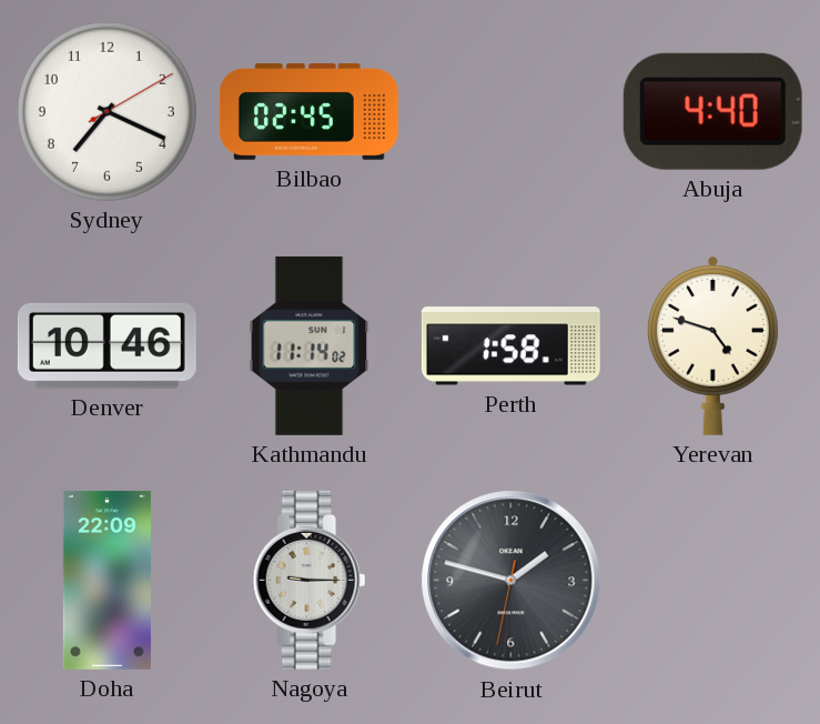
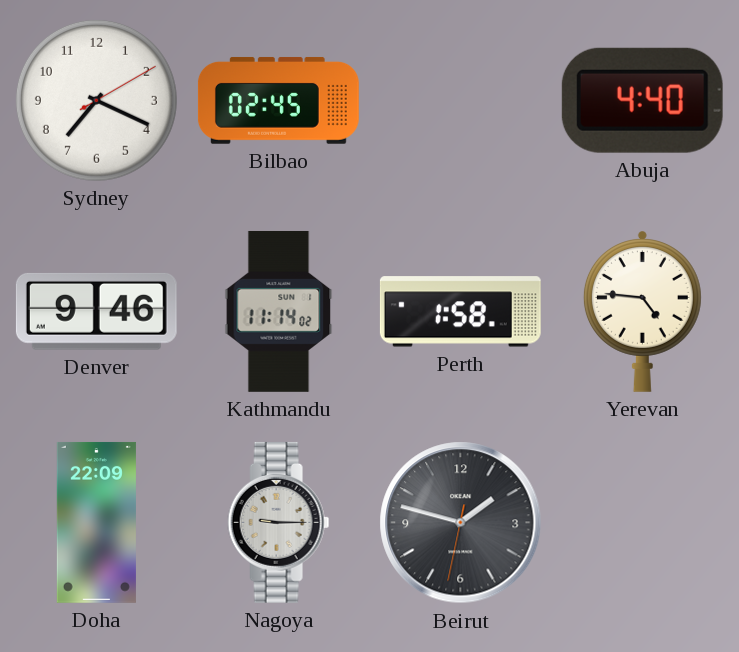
Denver: 10:46 -> 9:46
Yerevan: 4:48 -> 4:46
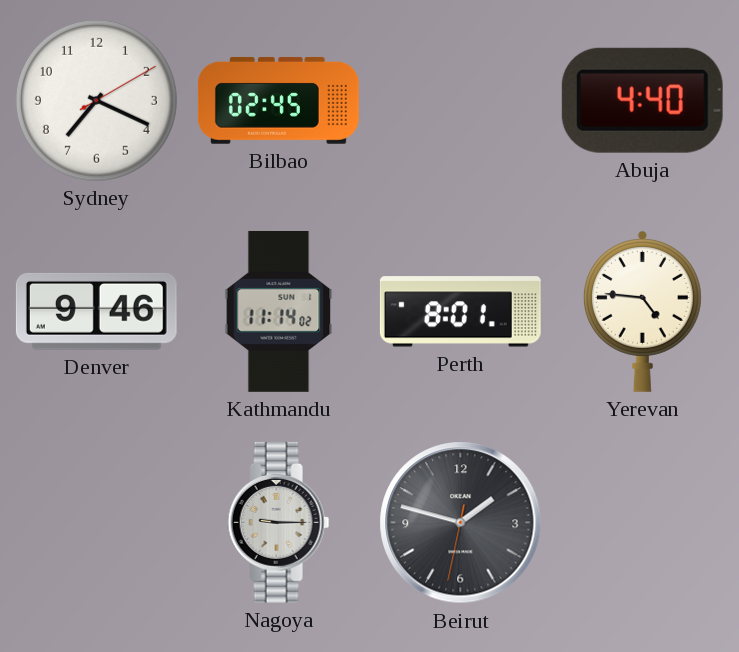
Perth: 1:58 -> 8:01
Doha: 22:09 -> none
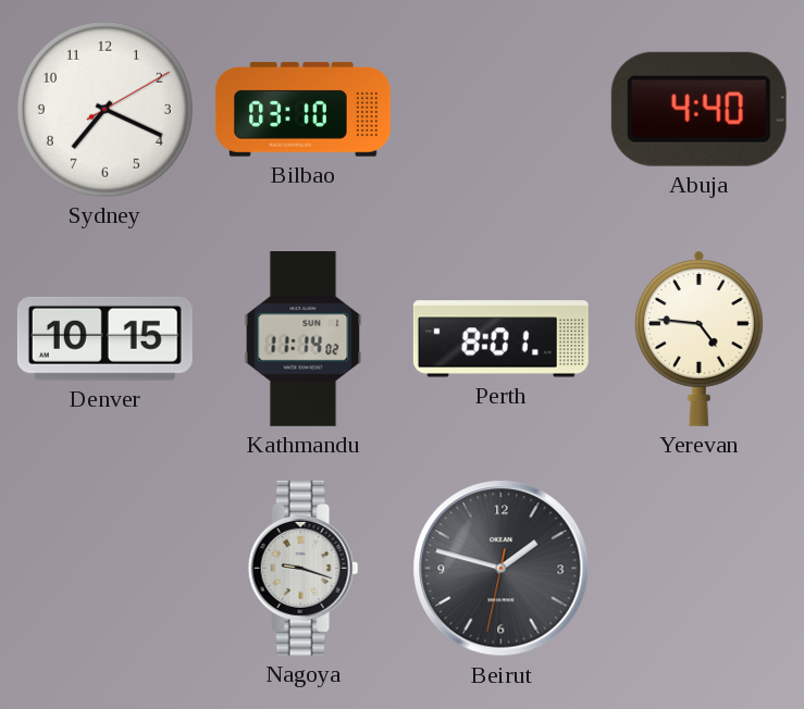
Bilbao: 02:45 -> 03:10
Denver: 9:46 -> 10:15
Nagoya: 9:15 -> 9:18
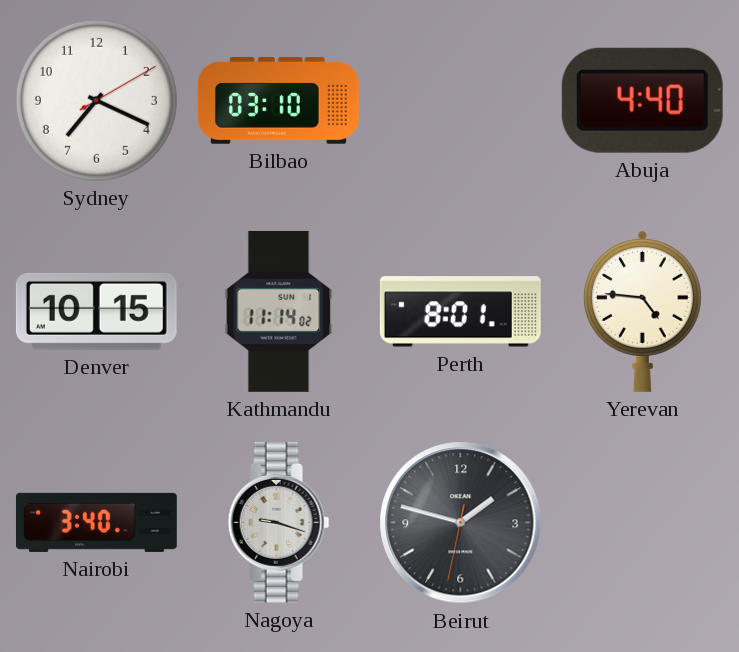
Nairobi: none -> 3:40
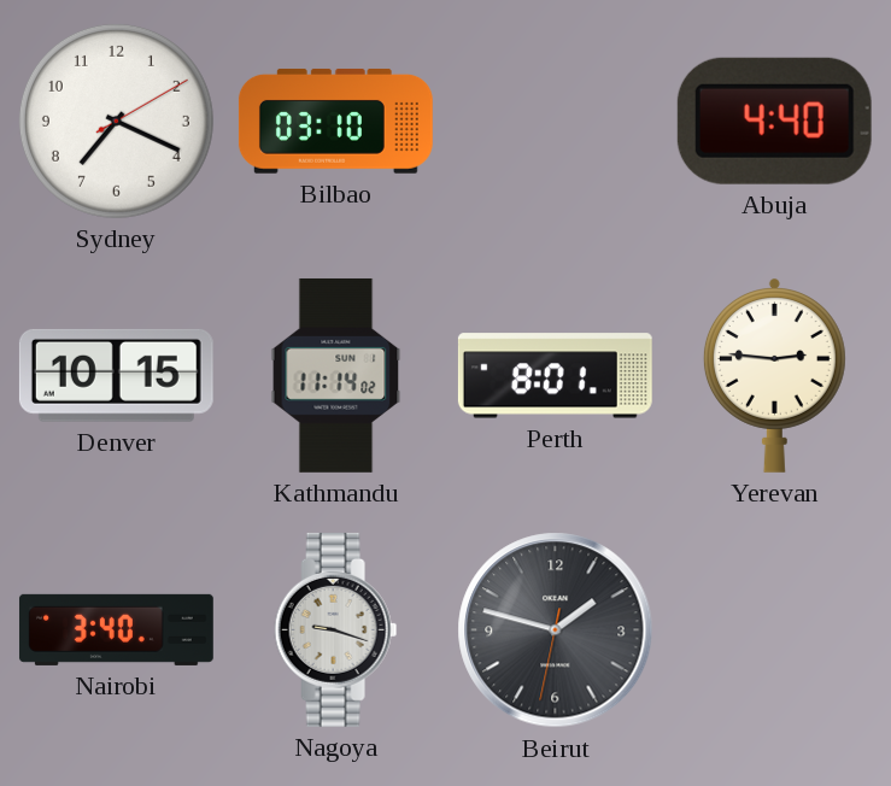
Yerevan: 4:46 -> 2:46
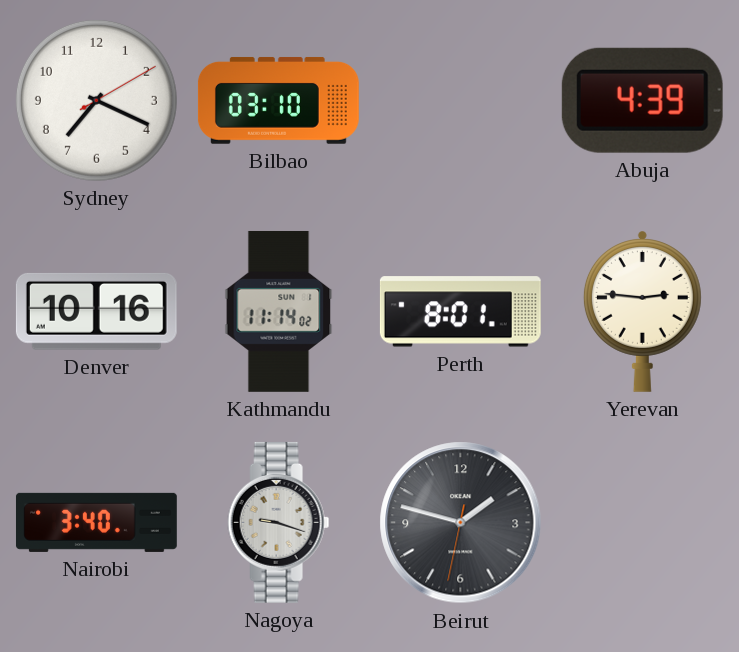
Abuja: 4:40 -> 4:39
Denver: 10:15 -> 10:16
